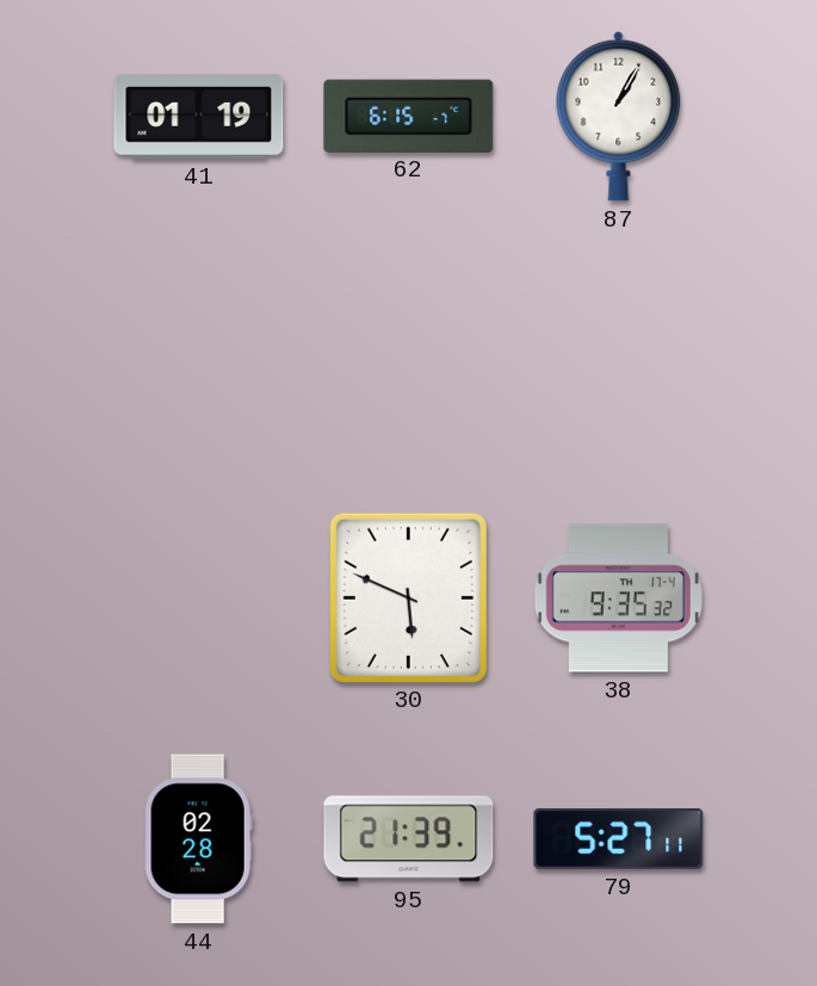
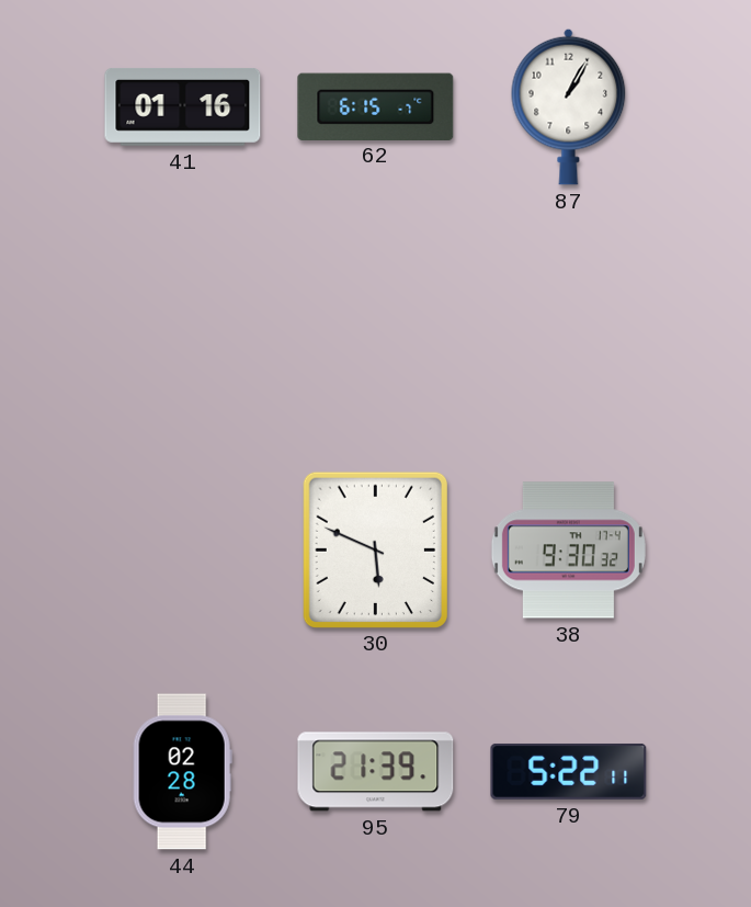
41: 01:19 -> 01:16
38: 9:35 -> 9:30
79: 5:27 -> 5:22
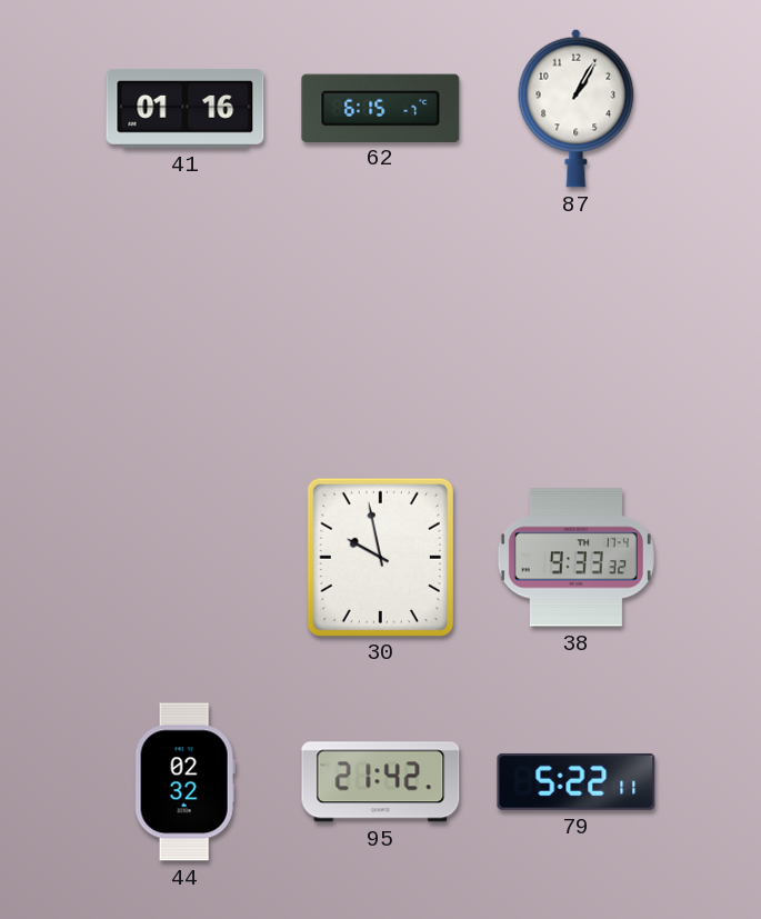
30: 5:49 -> 9:58
38: 9:30 -> 9:33
44: 02:28 -> 02:32
95: 21:39 -> 21:42
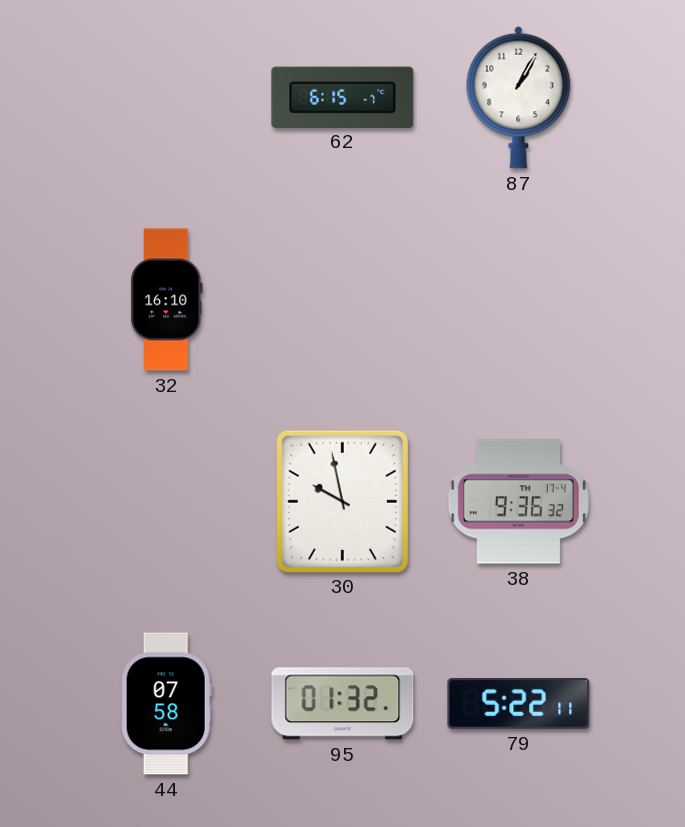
41: 01:16 -> none
32: none -> 16:10
38: 9:33 -> 9:36
44: 02:32 -> 07:58
95: 21:42 -> 01:32
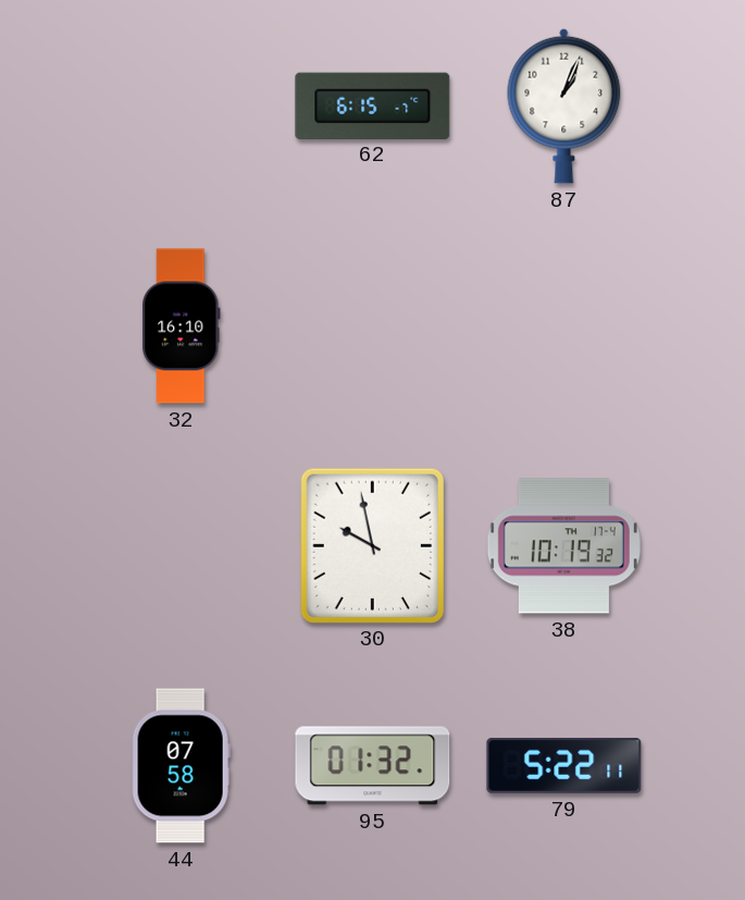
87: 1:05 -> 1:04
38: 9:36 -> 10:19
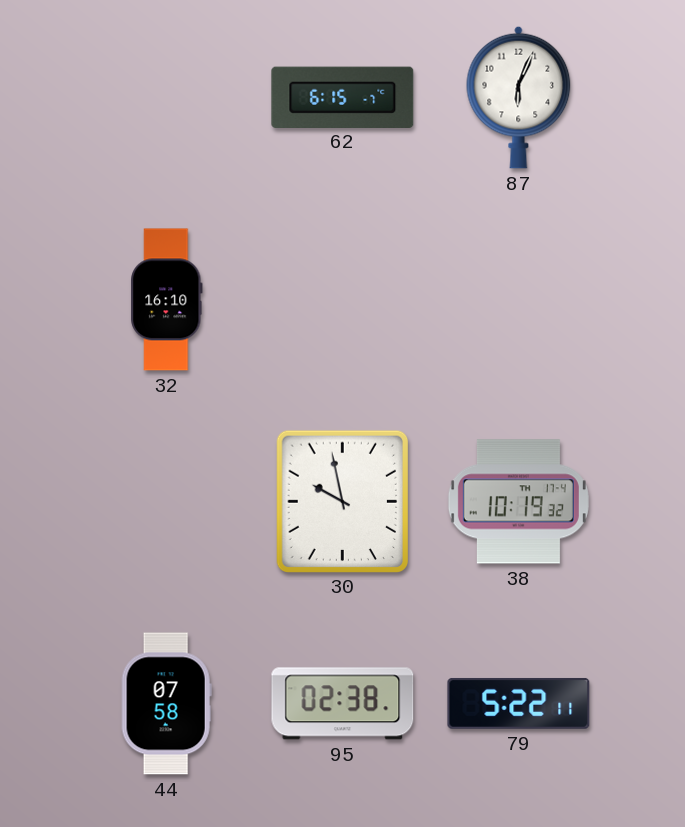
87: 1:04 -> 6:04
95: 01:32 -> 02:38
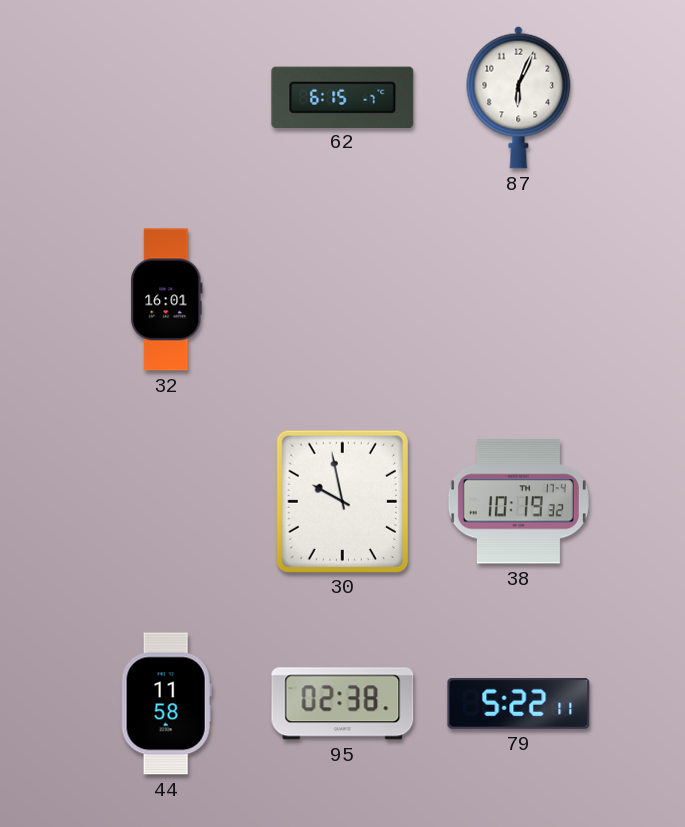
32: 16:10 -> 16:01
44: 07:58 -> 11:58
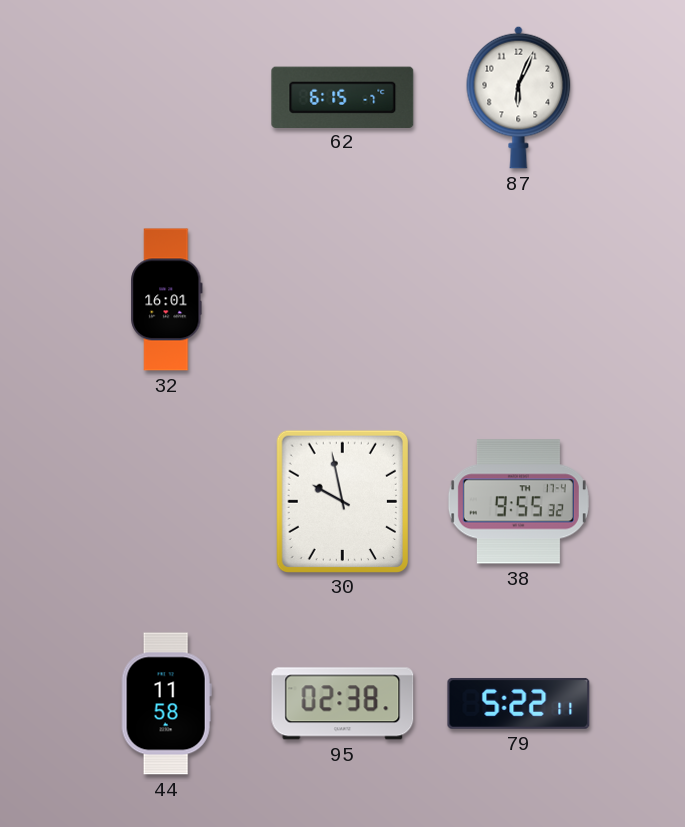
38: 10:19 -> 9:55
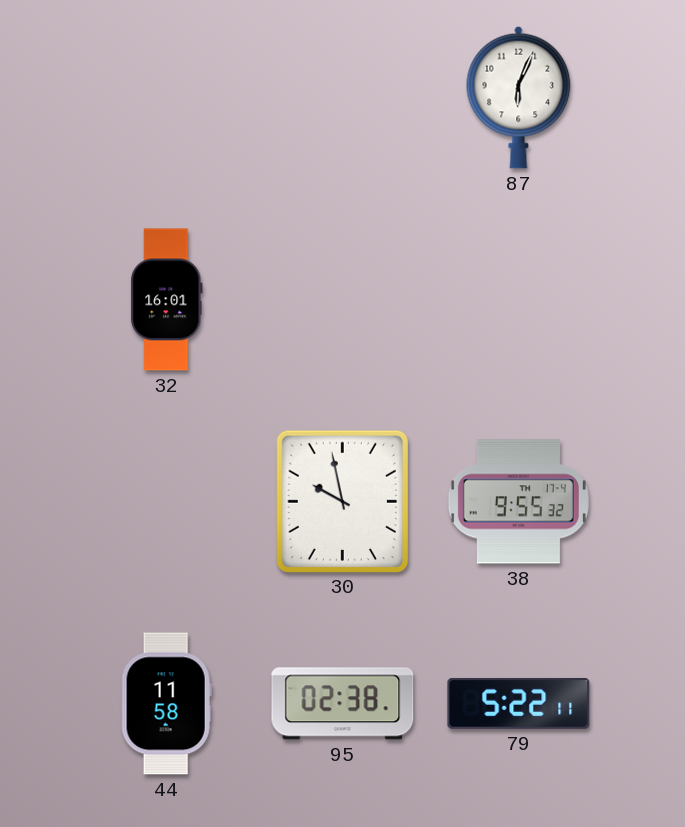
62: 6:15 -> none
